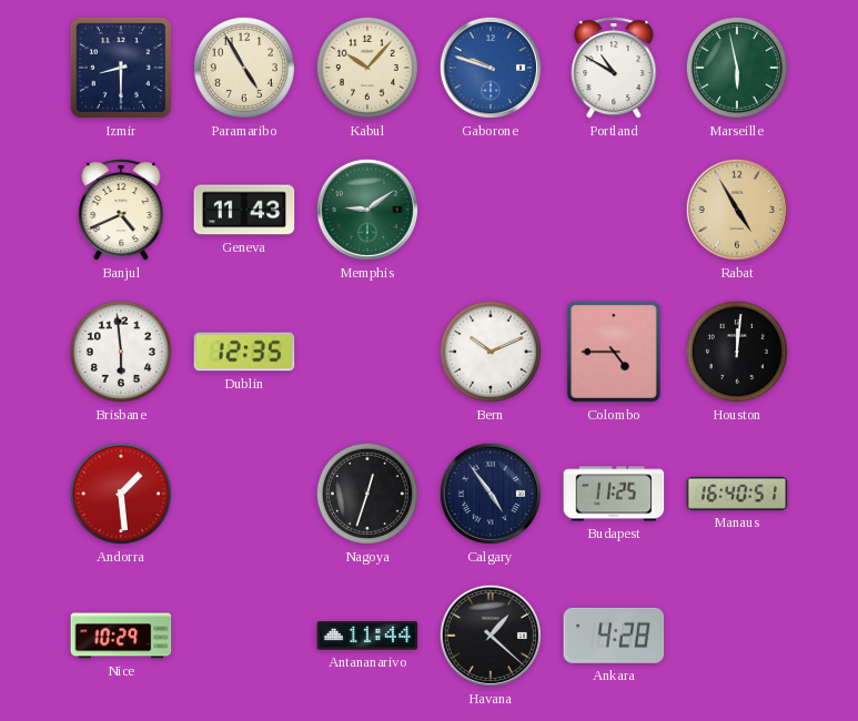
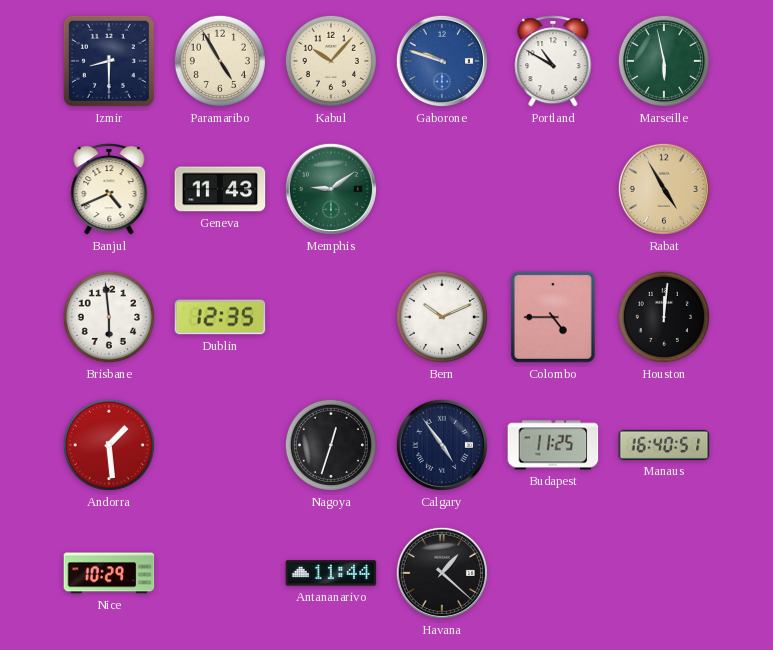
Ankara: 4:28 -> none
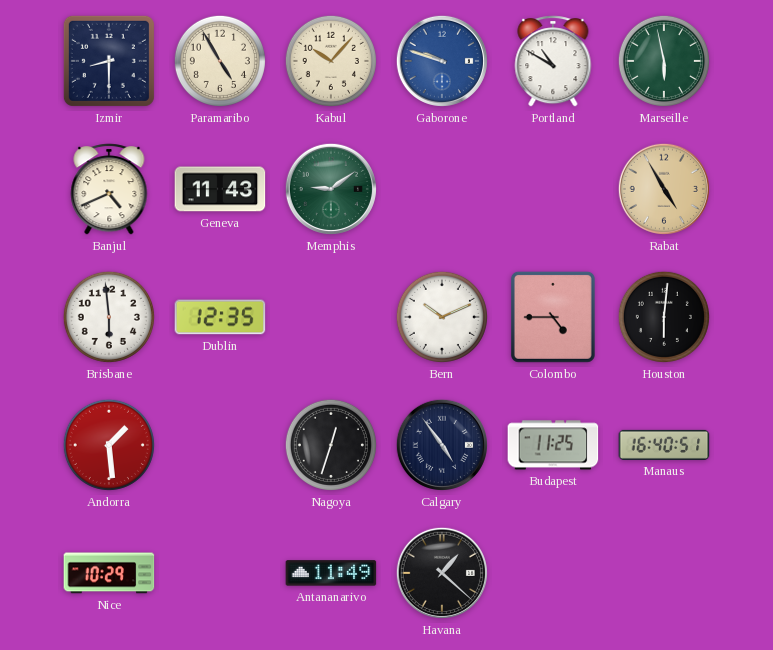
Houston: 12:01 -> 6:01
Antananarivo: 11:44 -> 11:49
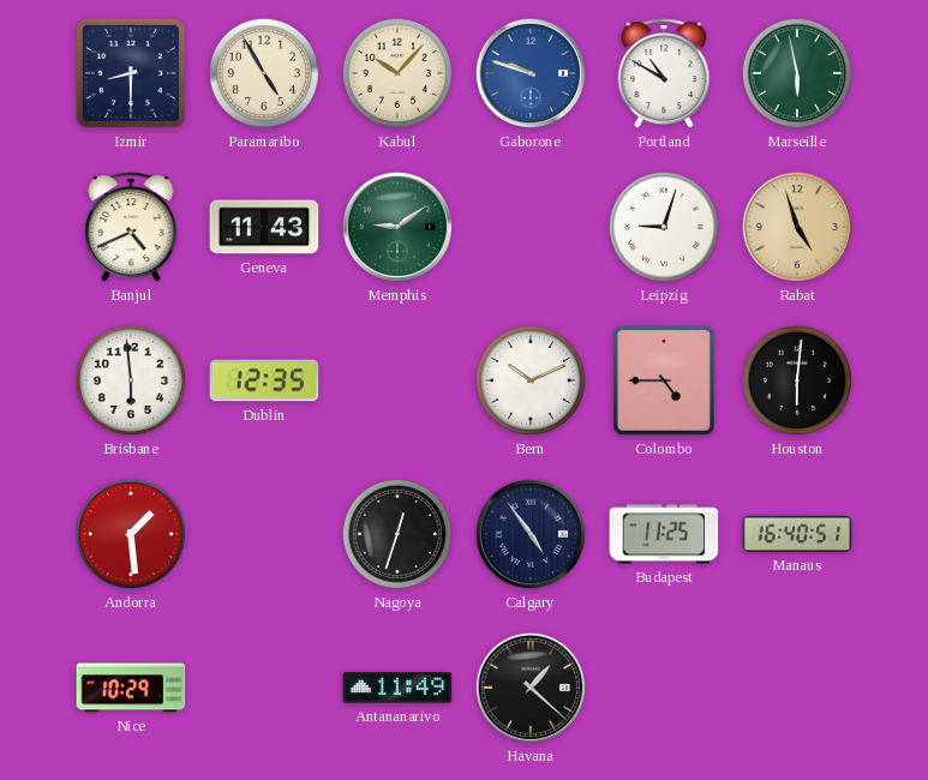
Leipzig: none -> 9:03
Rabat: 4:55 -> 4:57
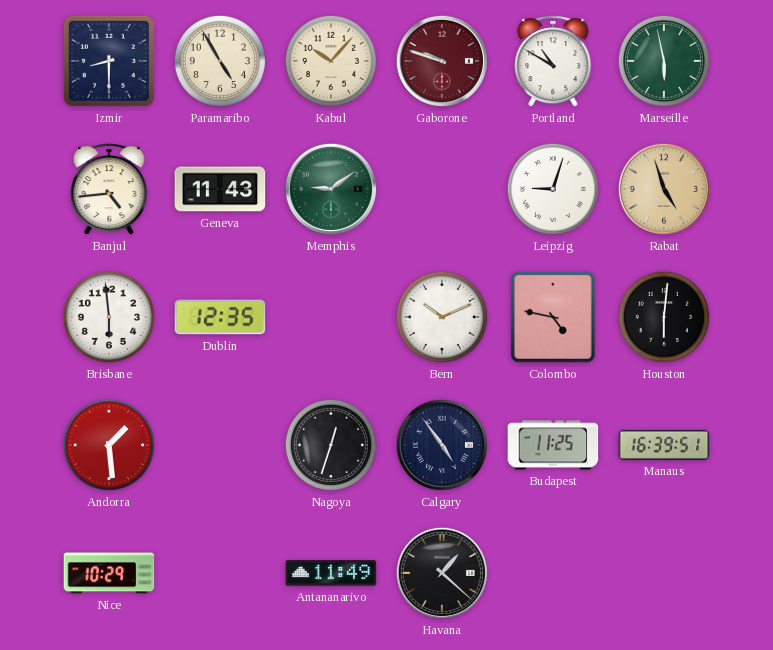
Gaborone dial: blue -> burgundy
Banjul: 4:41 -> 4:44
Colombo: 4:45 -> 4:47
Manaus: 16:40 -> 16:39
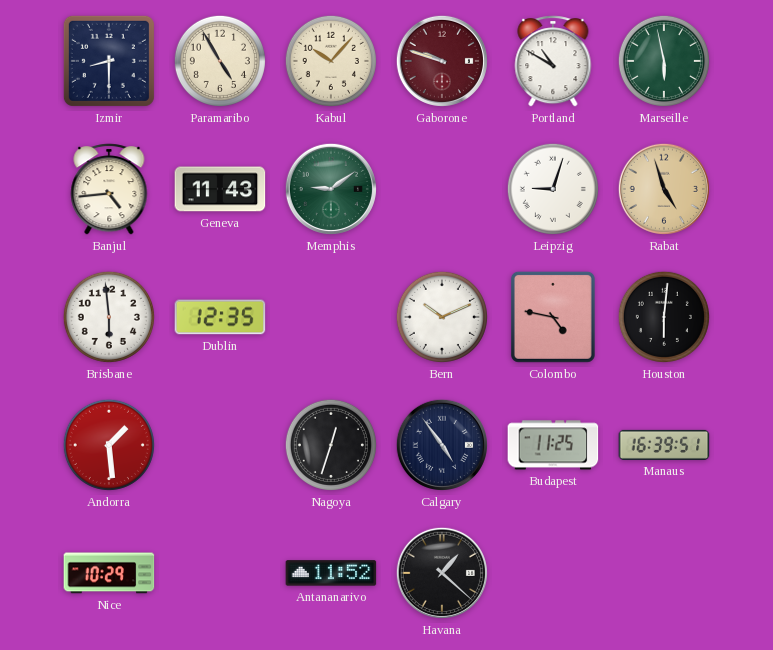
Antananarivo: 11:49 -> 11:52
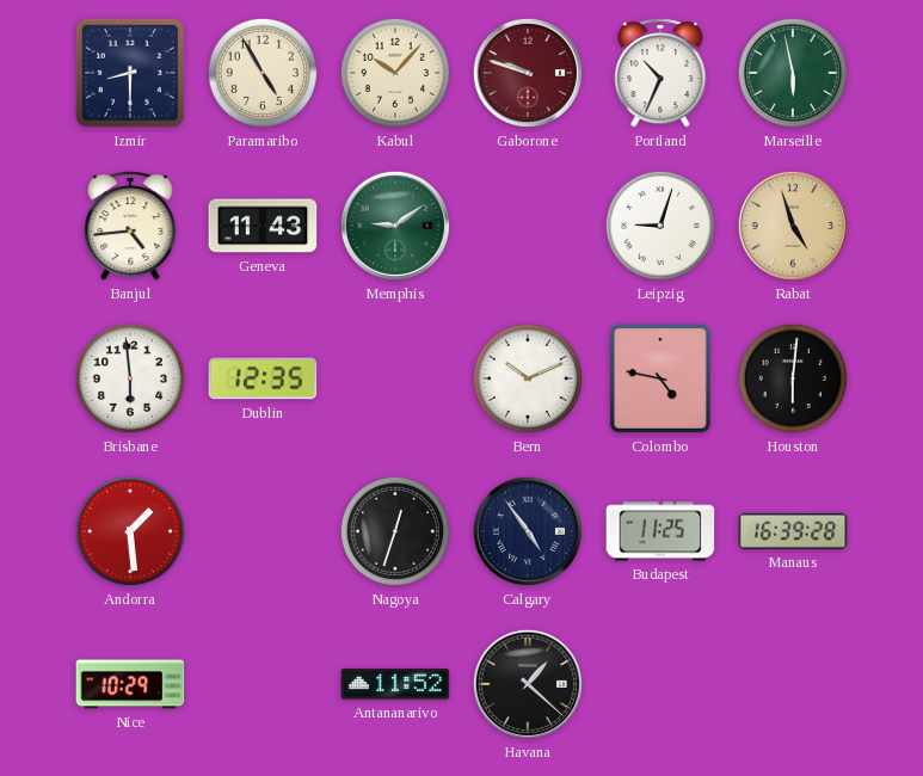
Portland: 10:50 -> 10:34
Manaus: 16:39:51 -> 16:39:28
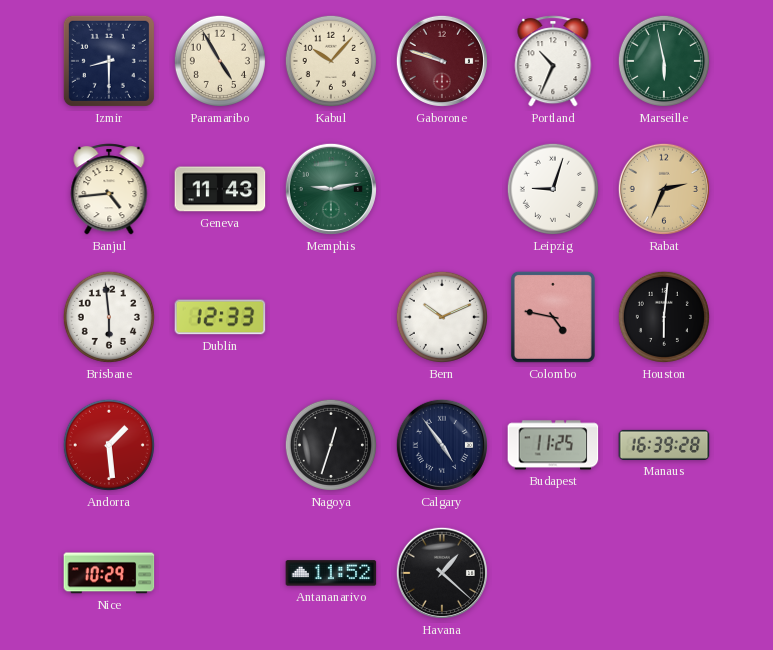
Memphis: 9:09 -> 9:13
Rabat: 4:57 -> 2:34
Dublin: 12:35 -> 12:33
